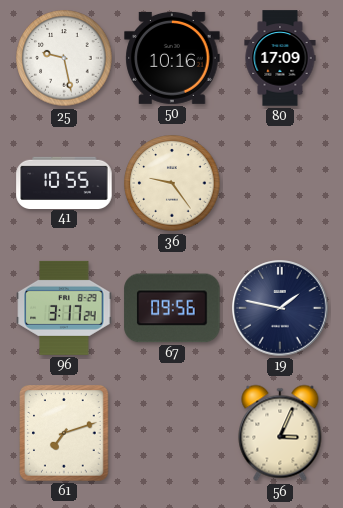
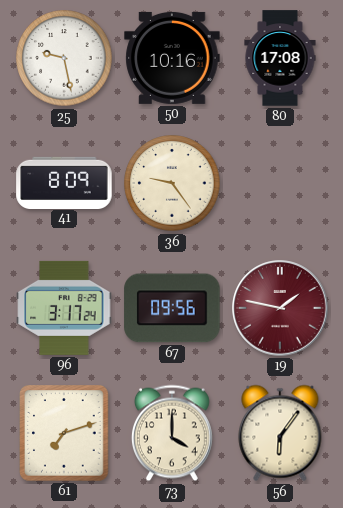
80: 17:09 -> 17:08
41: 10:55 -> 8:09
19 dial: navy -> burgundy
73: none -> 4:00
56: 3:04 -> 6:06
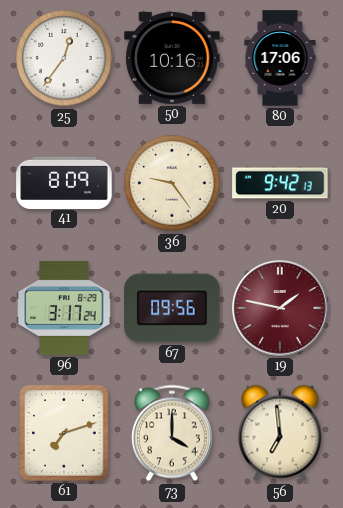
25: 9:28 -> 12:36
80: 17:08 -> 17:06
20: none -> 9:42
56: 6:06 -> 6:59
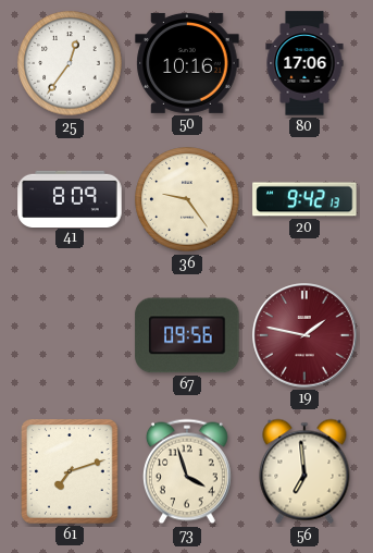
96: 3:17 -> none
73: 4:00 -> 3:57
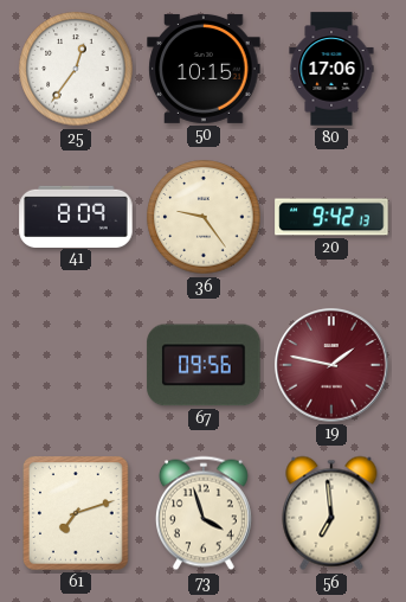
50: 10:16 -> 10:15
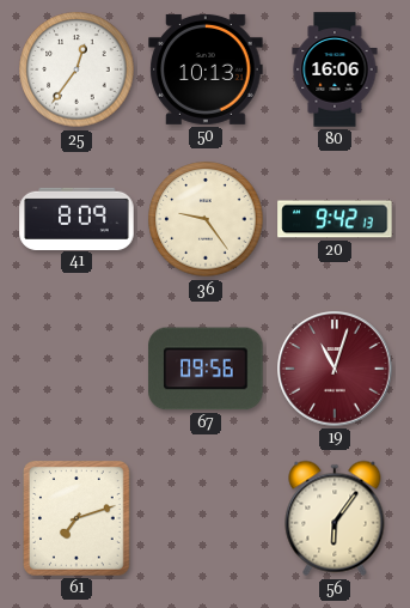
50: 10:15 -> 10:13
80: 17:06 -> 16:06
19: 1:47 -> 11:03
73: 3:57 -> none
56: 6:59 -> 6:06
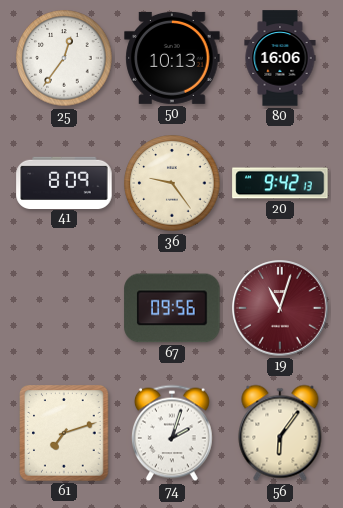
74: none -> 2:03
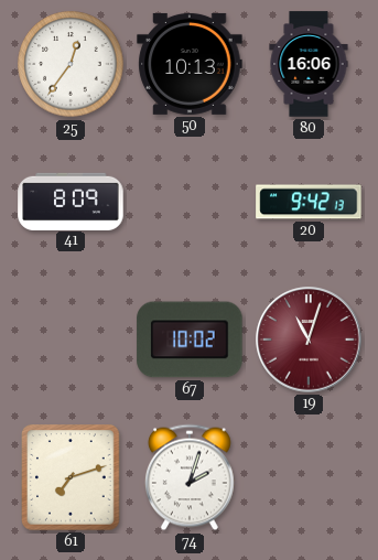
36: 9:24 -> none
67: 09:56 -> 10:02
56: 6:06 -> none
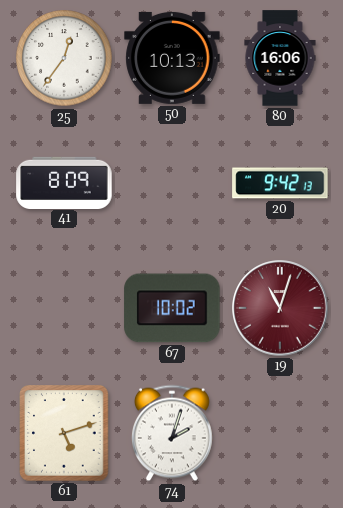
61: 7:12 -> 5:12
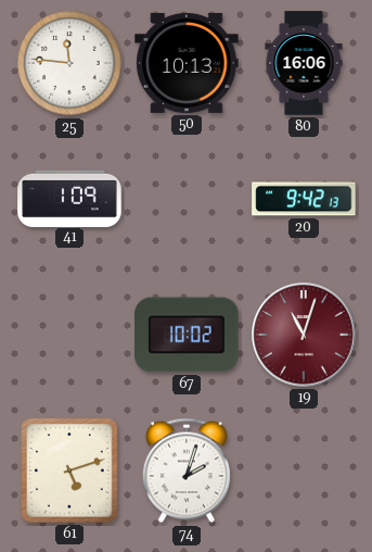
25: 12:36 -> 11:46
41: 8:09 -> 1:09
